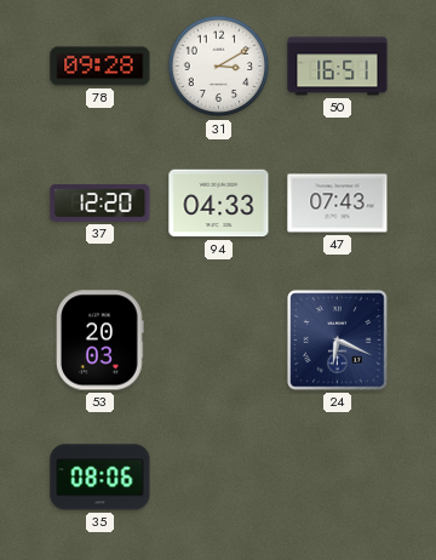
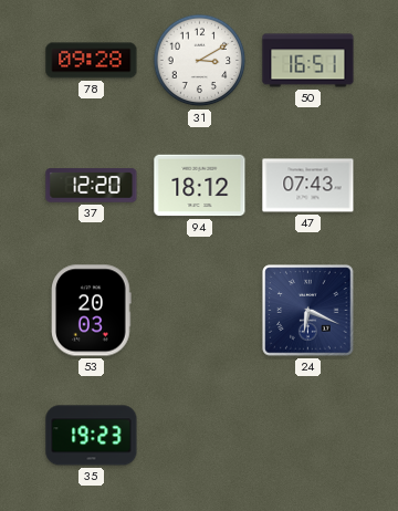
94: 04:33 -> 18:12
35: 08:06 -> 19:23
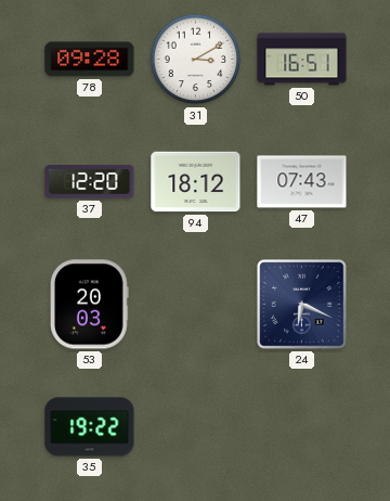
35: 19:23 -> 19:22
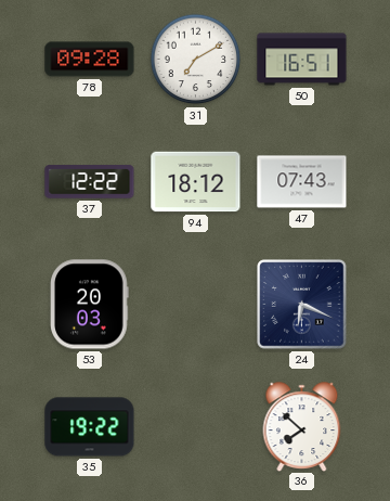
31: 3:10 -> 7:10
37: 12:20 -> 12:22
36: none -> 7:52
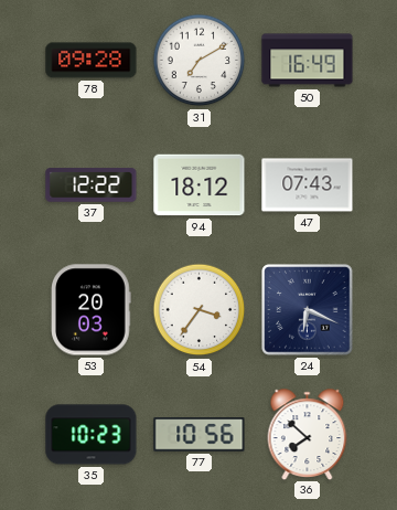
50: 16:51 -> 16:49
54: none -> 3:36
35: 19:22 -> 10:23
77: none -> 10:56
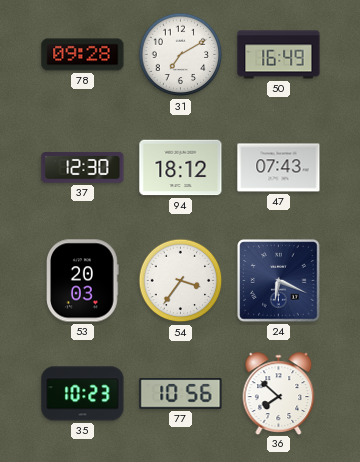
37: 12:22 -> 12:30
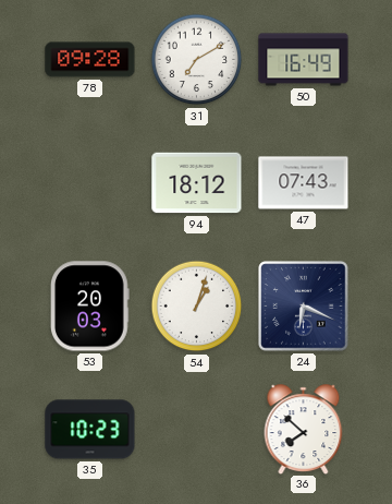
37: 12:30 -> none
54: 3:36 -> 1:03
77: 10:56 -> none
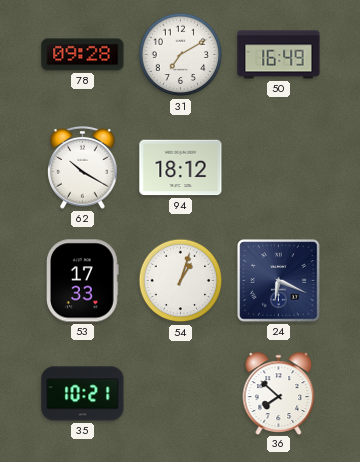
62: none -> 10:20
47: 07:43 -> none
53: 20:03 -> 17:33
35: 10:23 -> 10:21
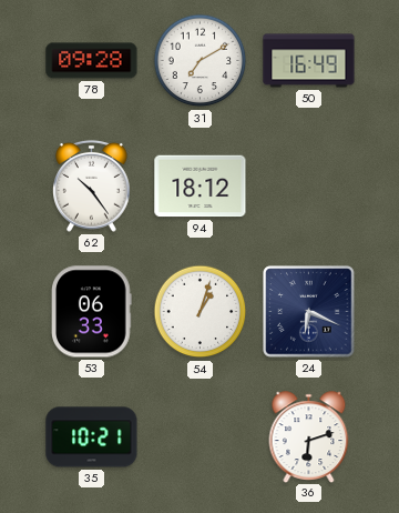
62: 10:20 -> 10:24
53: 17:33 -> 06:33
36: 7:52 -> 6:12
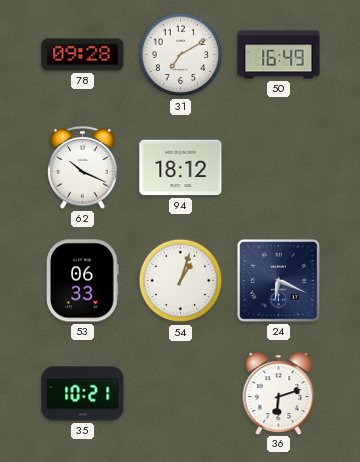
62: 10:24 -> 10:19
